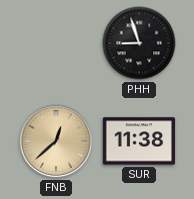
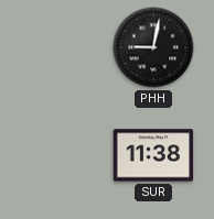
PHH: 8:57 -> 9:02
FNB: 12:38 -> none
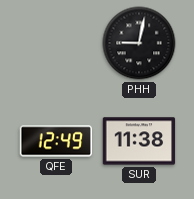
QFE: none -> 12:49
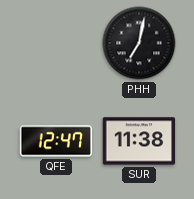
PHH: 9:02 -> 7:02
QFE: 12:49 -> 12:47
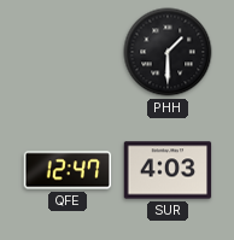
PHH: 7:02 -> 1:30
SUR: 11:38 -> 4:03
